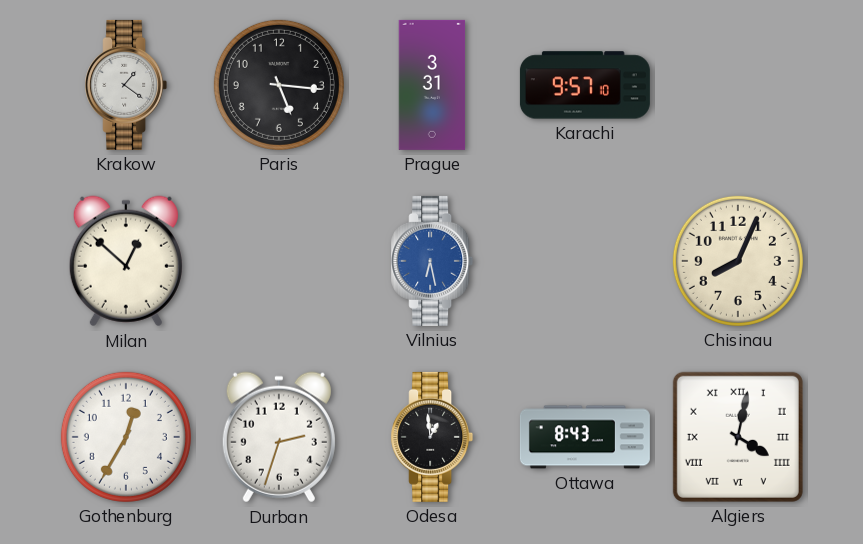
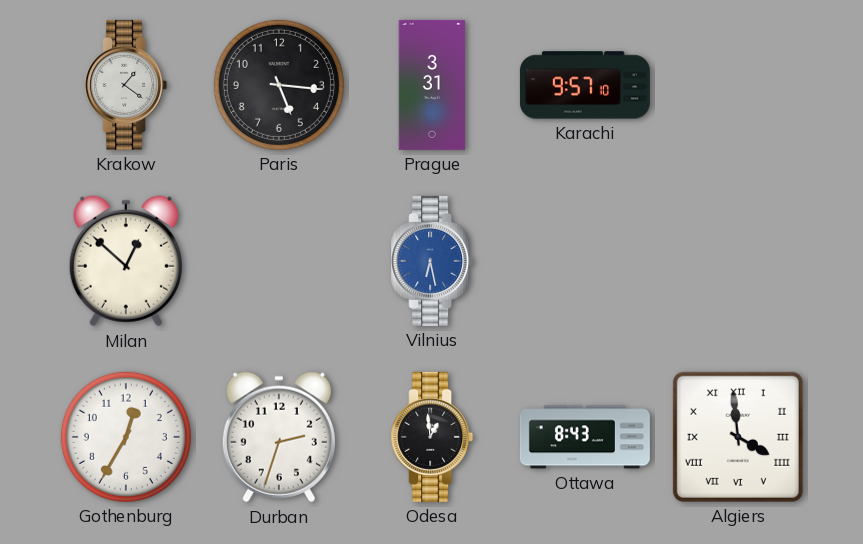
Chisinau: 8:04 -> none
Algiers: 4:02 -> 3:59
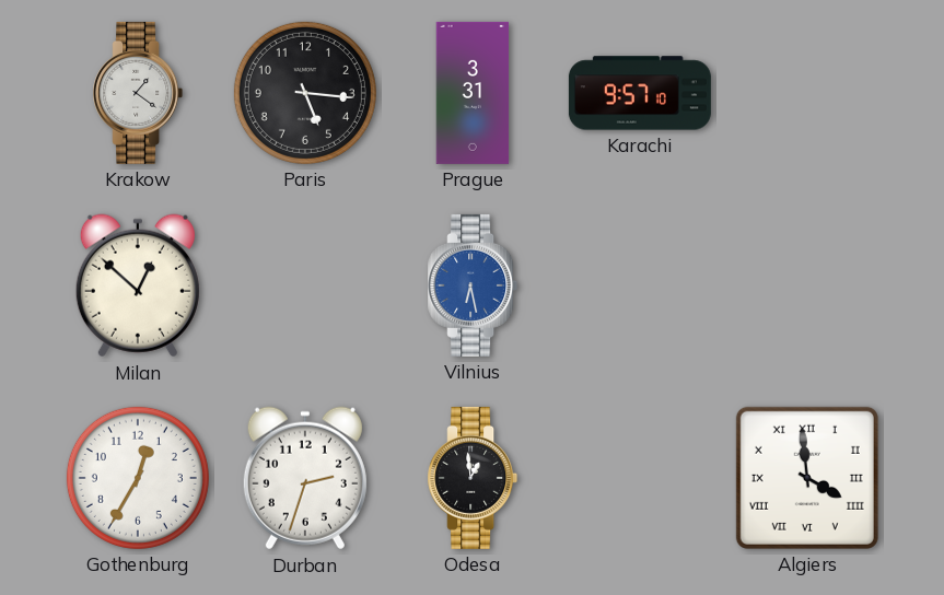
Ottawa: 8:43 -> none
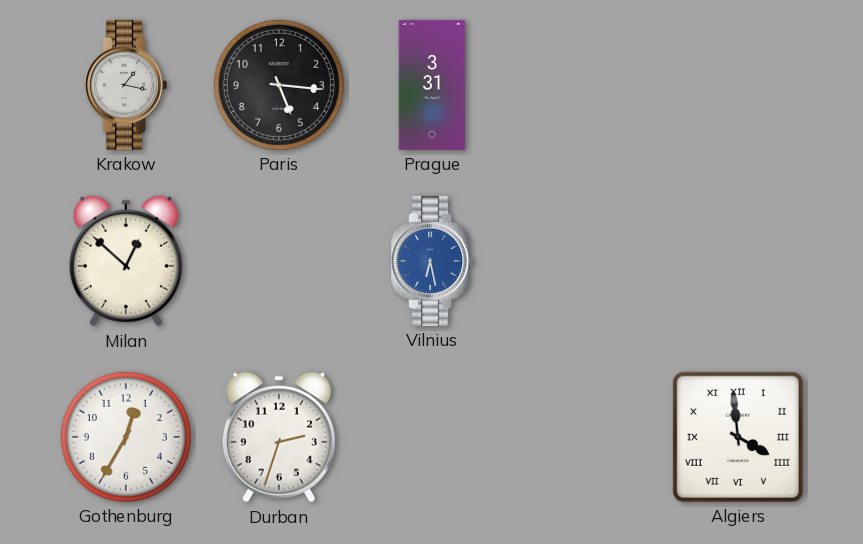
Krakow: 1:21 -> 1:17
Karachi: 9:57 -> none
Odesa: 12:59 -> none
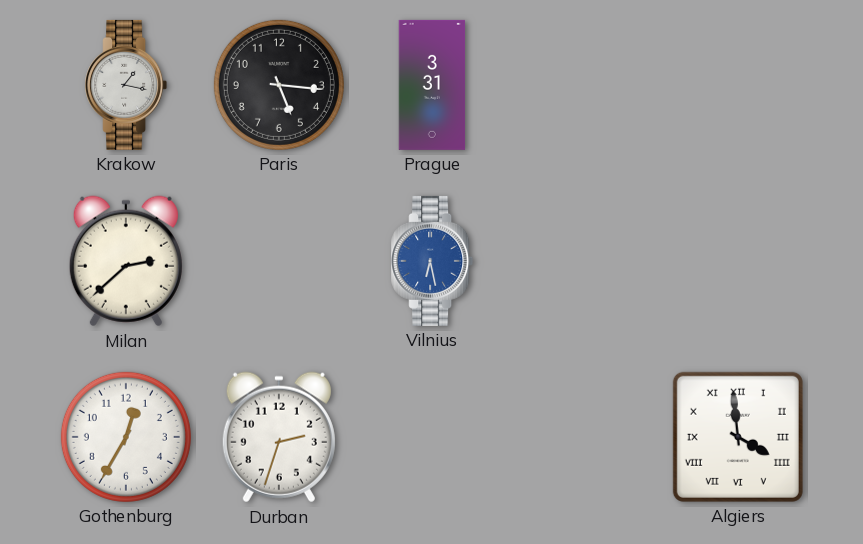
Milan: 12:52 -> 2:38
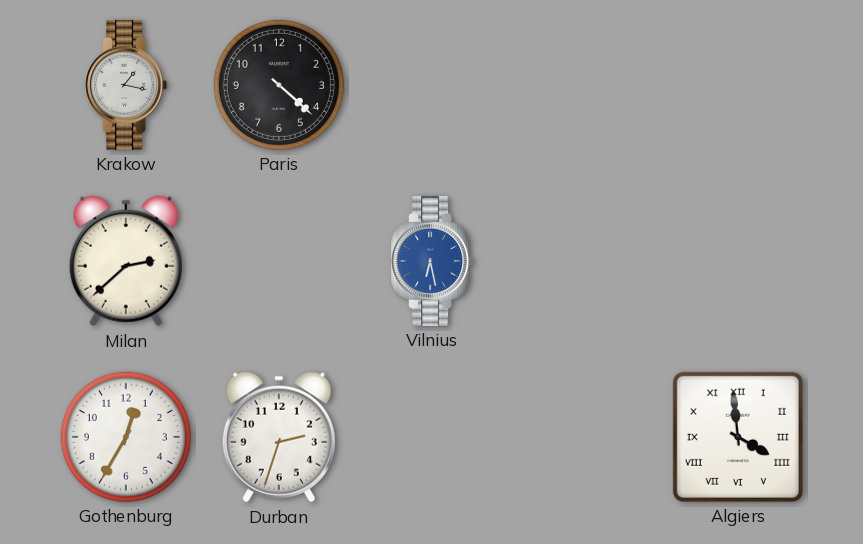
Paris: 5:16 -> 4:22
Prague: 3:31 -> none
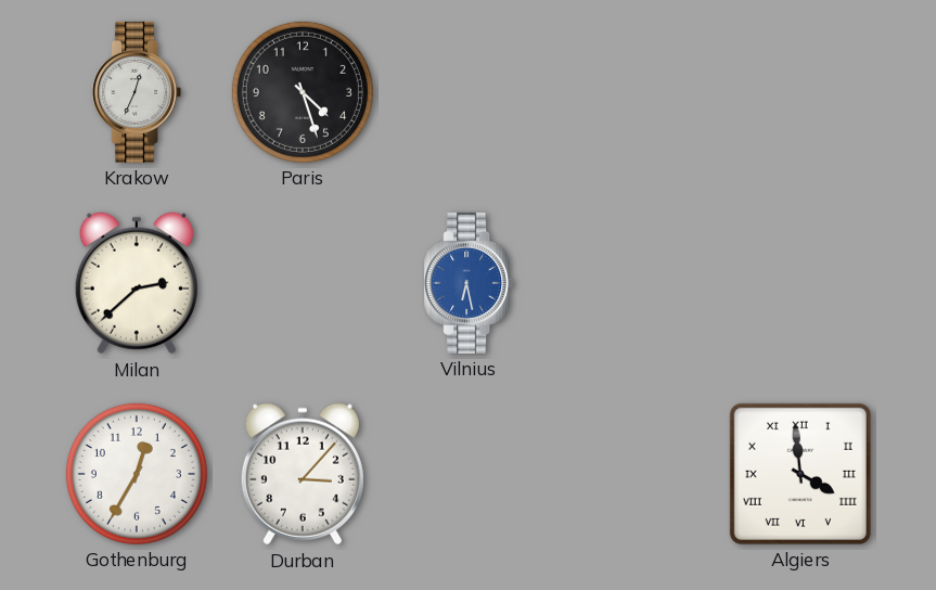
Krakow: 1:17 -> 12:34
Paris: 4:22 -> 4:27
Durban: 2:33 -> 3:07
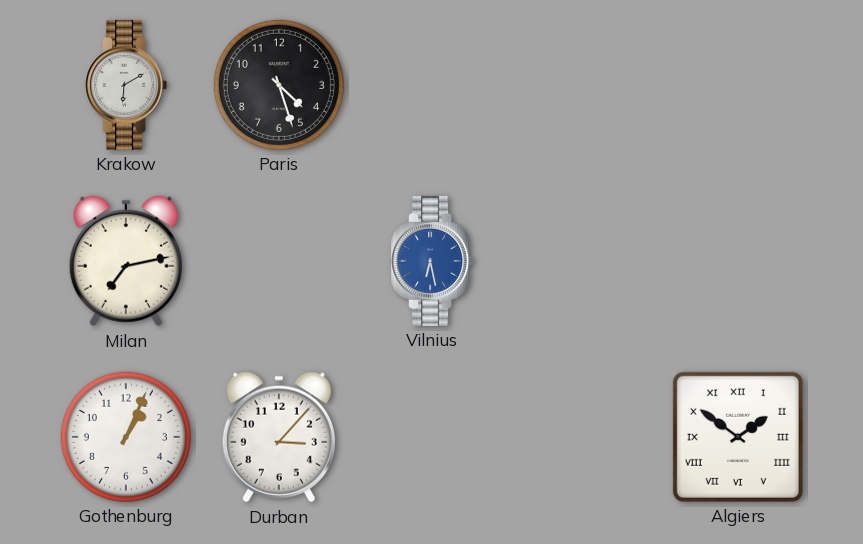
Krakow: 12:34 -> 6:10
Milan: 2:38 -> 7:13
Gothenburg: 12:35 -> 1:04
Algiers: 3:59 -> 1:51
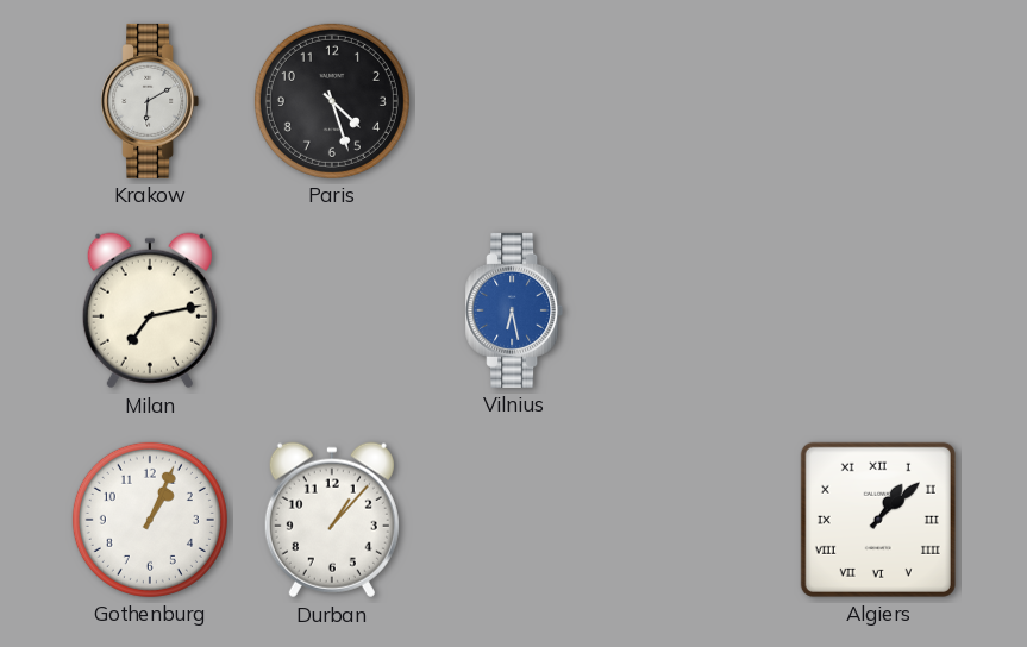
Durban: 3:07 -> 1:07
Algiers: 1:51 -> 1:08
